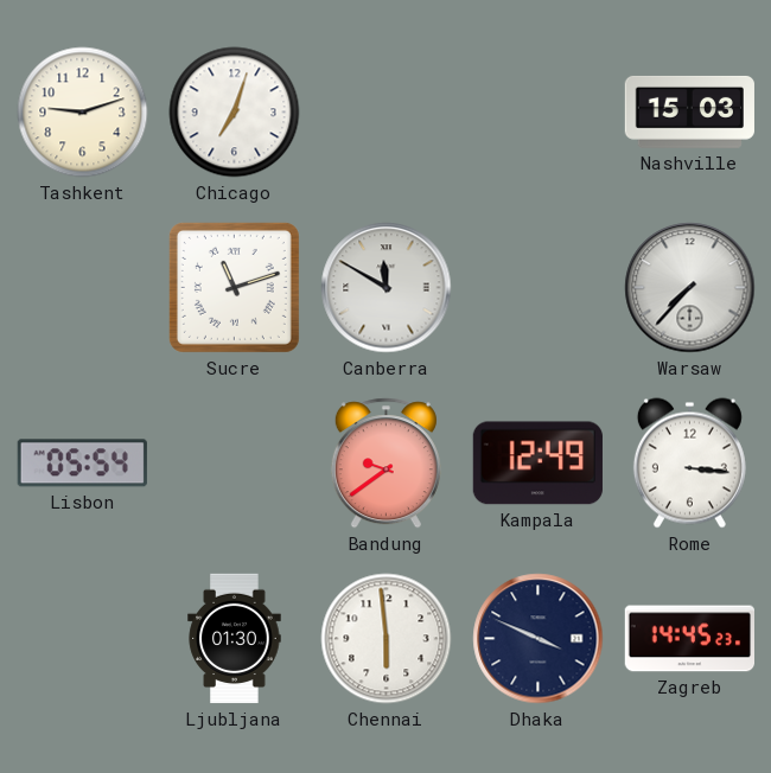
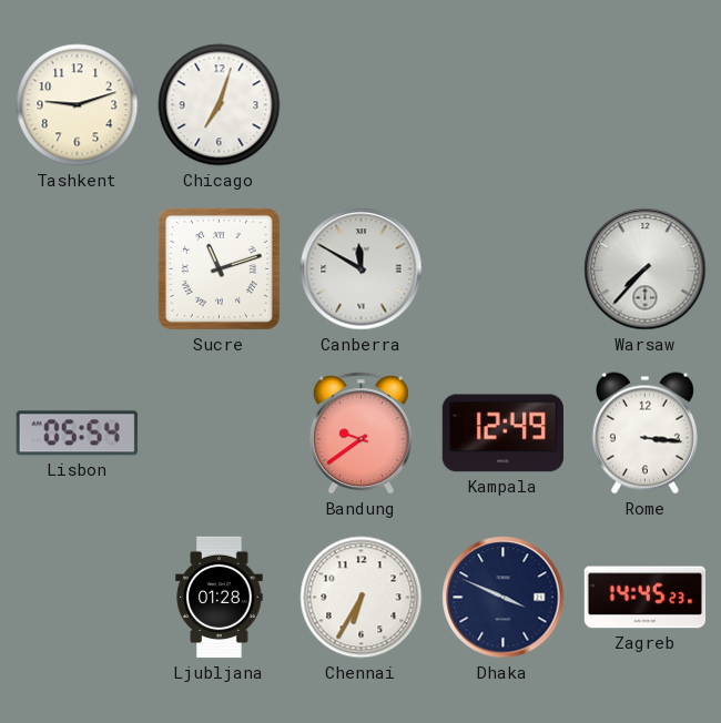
Nashville: 15:03 -> none
Ljubljana: 01:30 -> 01:28
Chennai: 5:59 -> 6:35
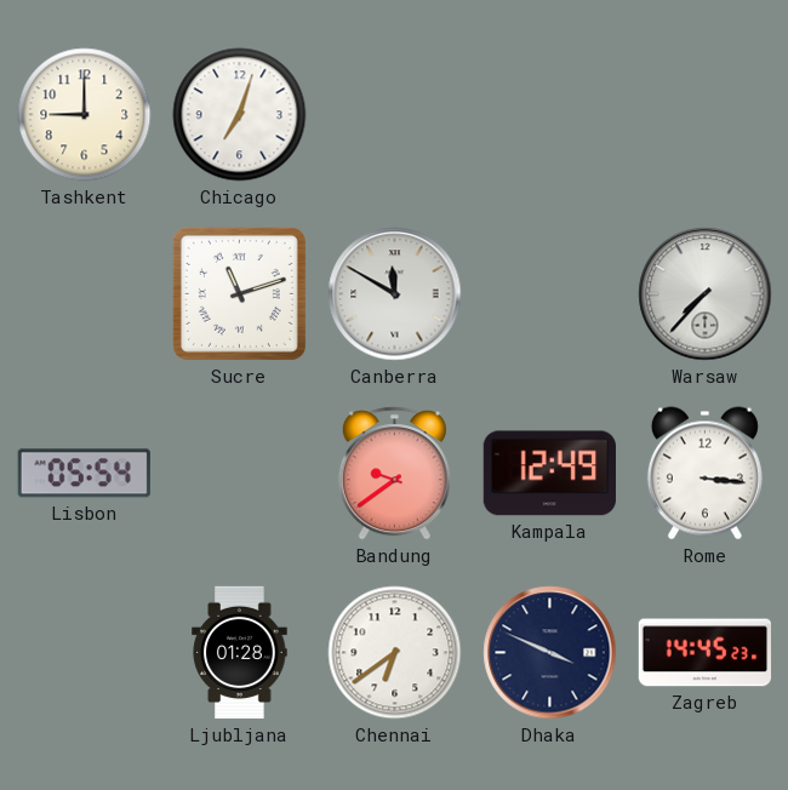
Tashkent: 9:12 -> 9:00
Chennai: 6:35 -> 6:39
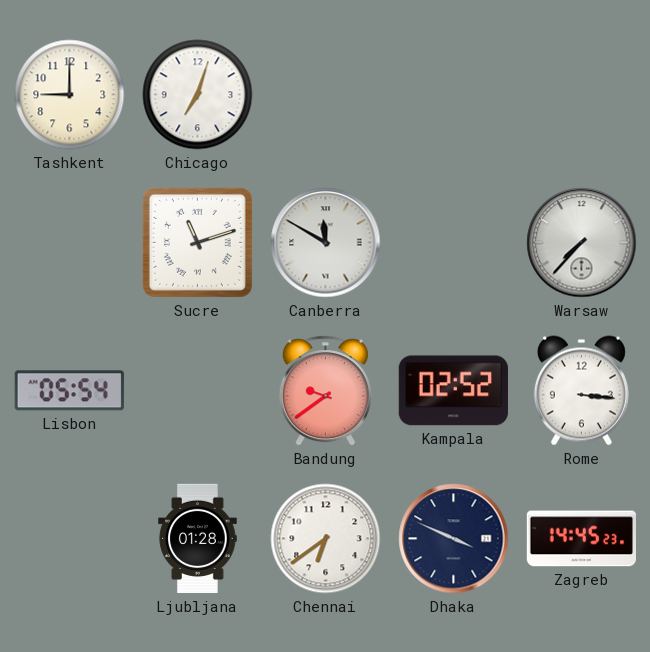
Kampala: 12:49 -> 02:52
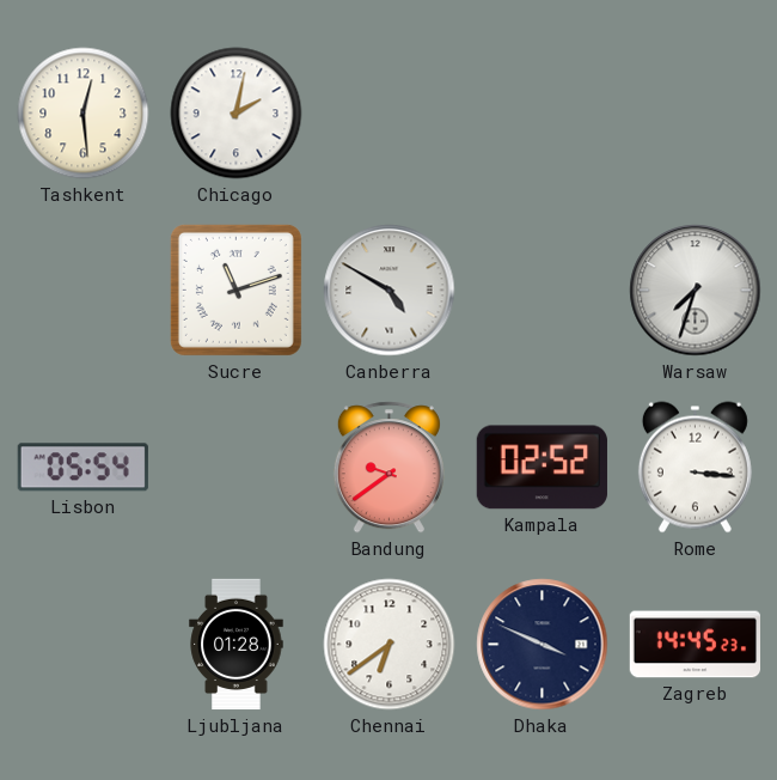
Tashkent: 9:00 -> 12:29
Chicago: 7:03 -> 2:02
Canberra: 11:50 -> 4:50
Warsaw: 7:37 -> 7:33
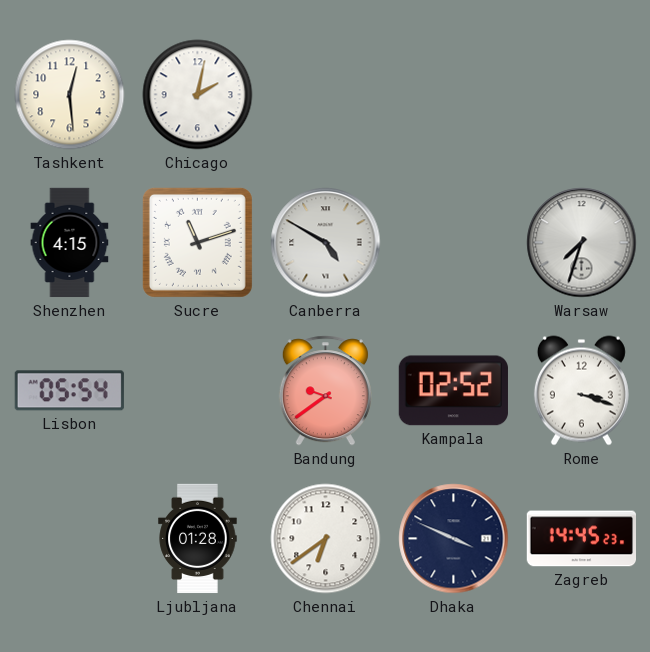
Shenzhen: none -> 4:15
Rome: 3:16 -> 3:18
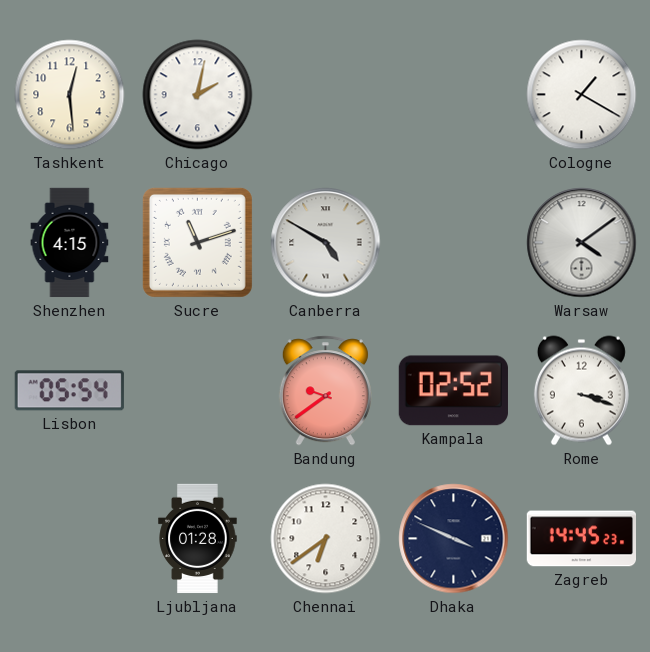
Cologne: none -> 1:20
Warsaw: 7:33 -> 4:09
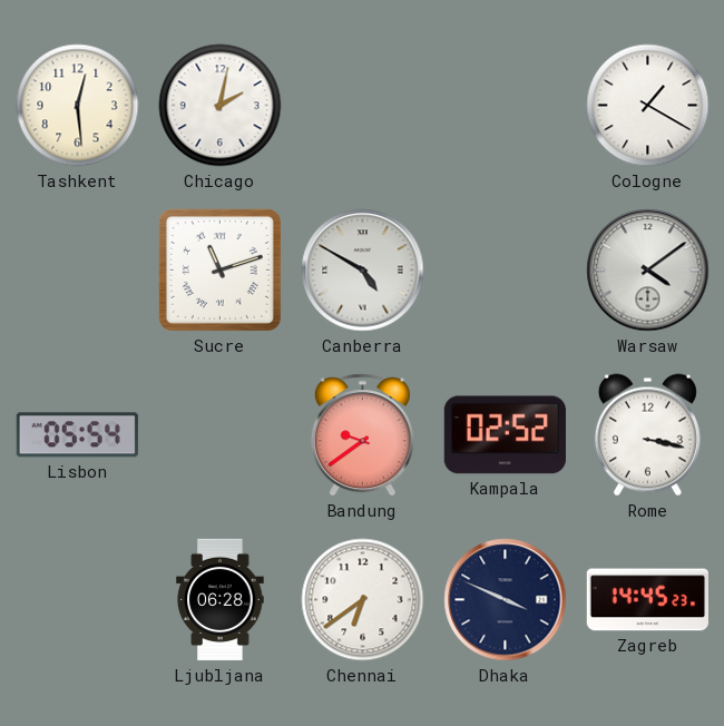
Shenzhen: 4:15 -> none
Rome: 3:18 -> 3:17
Ljubljana: 01:28 -> 06:28
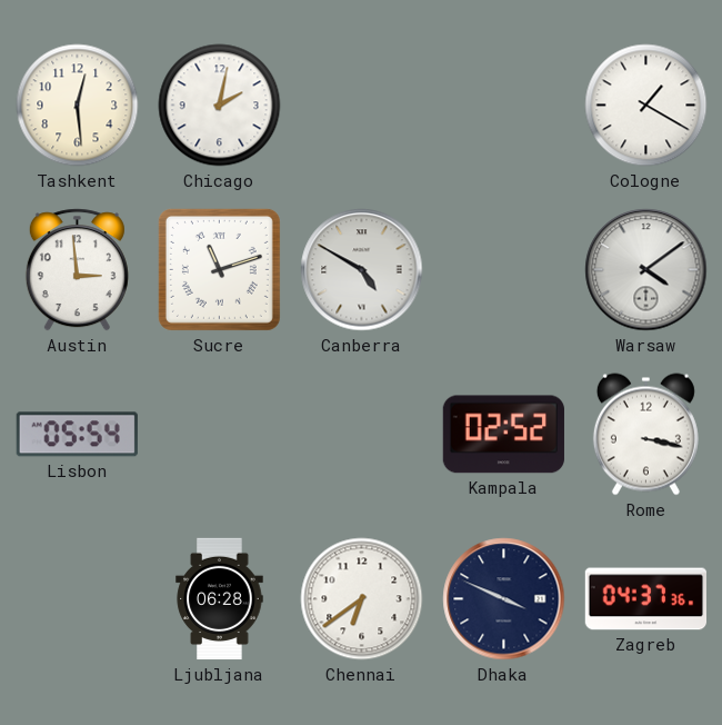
Austin: none -> 2:59
Bandung: 9:39 -> none
Zagreb: 14:45 -> 04:37
